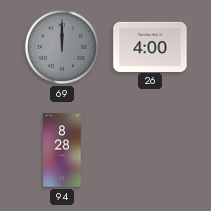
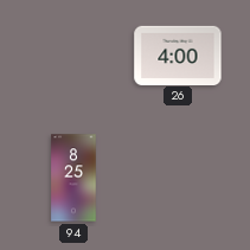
69: 12:00 -> none
94: 8:28 -> 8:25
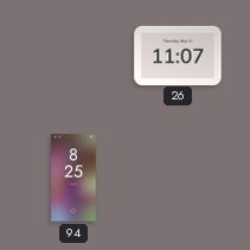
26: 4:00 -> 11:07
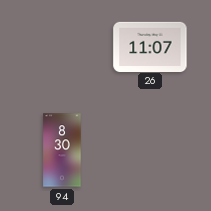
94: 8:25 -> 8:30
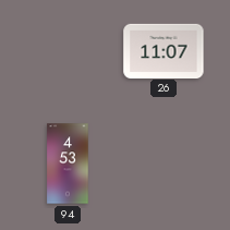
94: 8:30 -> 4:53
